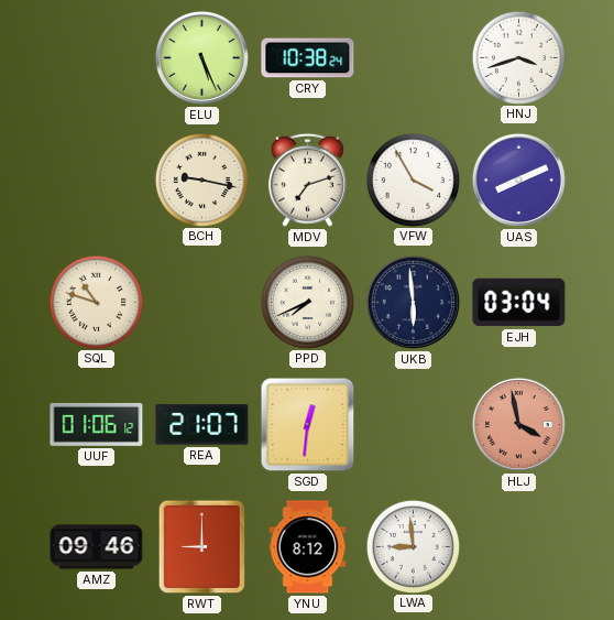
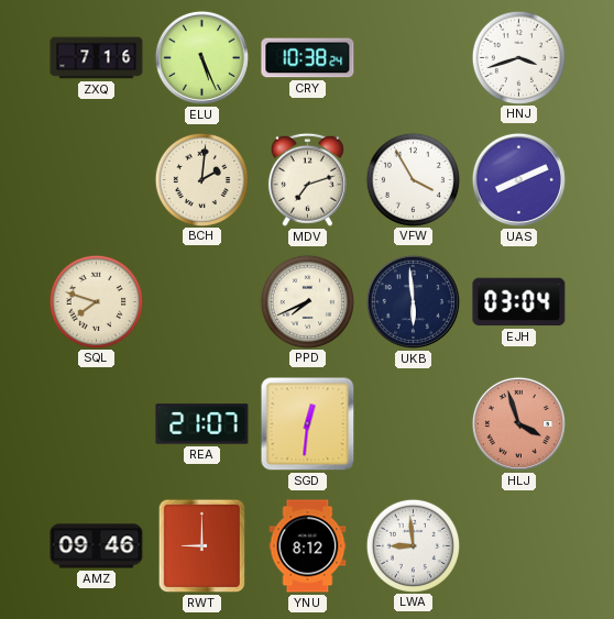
ZXQ: none -> 7:16
BCH: 9:17 -> 2:01
SQL: 10:48 -> 7:48
UUF: 01:06 -> none
HLJ: 3:58 -> 3:57
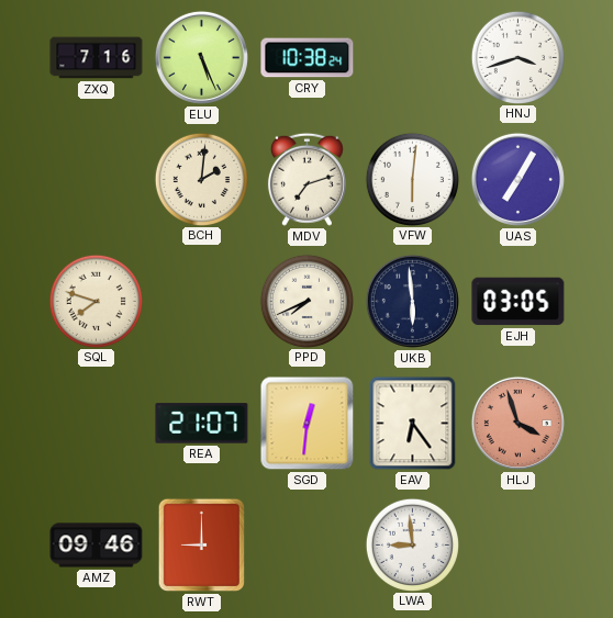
VFW: 3:55 -> 6:01
UAS: 8:11 -> 7:05
EJH: 03:04 -> 03:05
EAV: none -> 6:24
YNU: 8:12 -> none
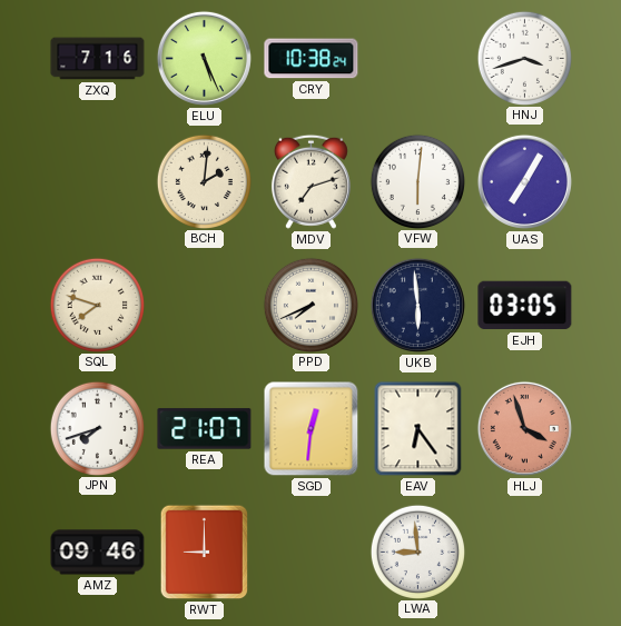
JPN: none -> 7:42
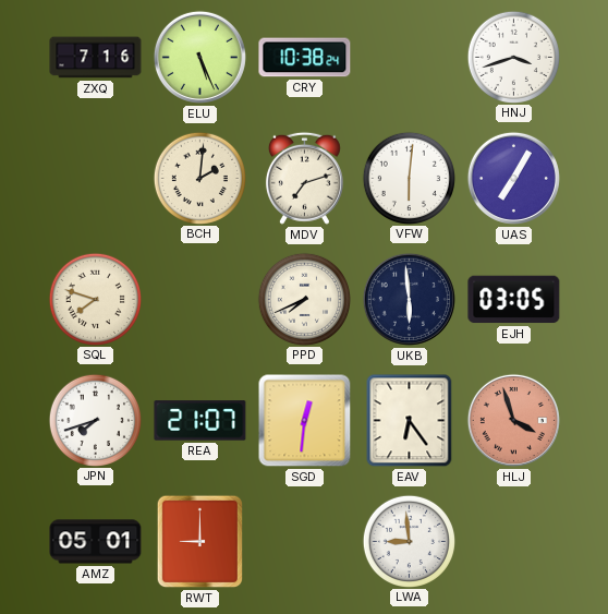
AMZ: 09:46 -> 05:01
